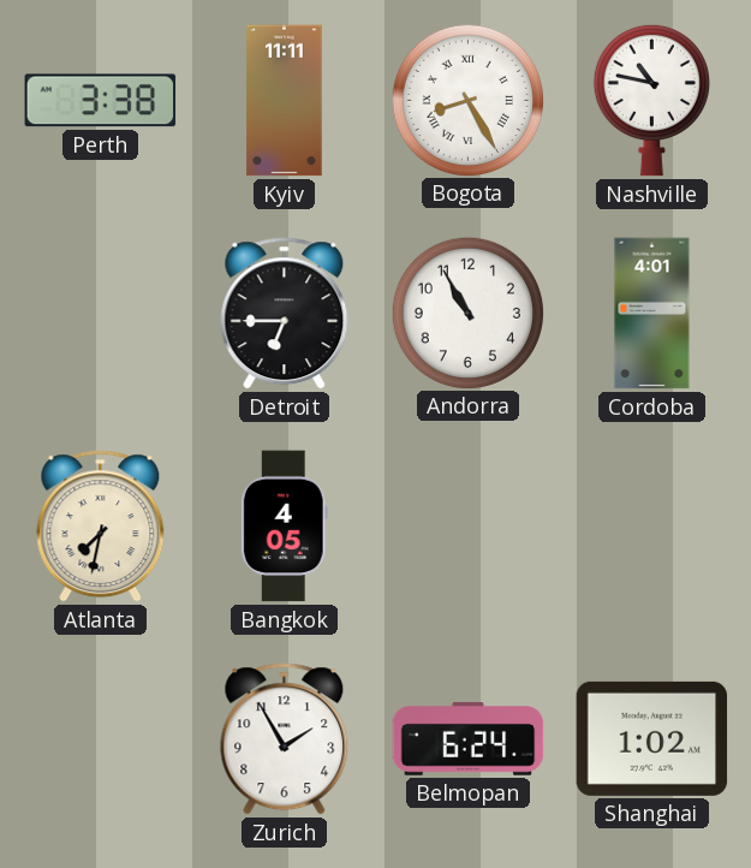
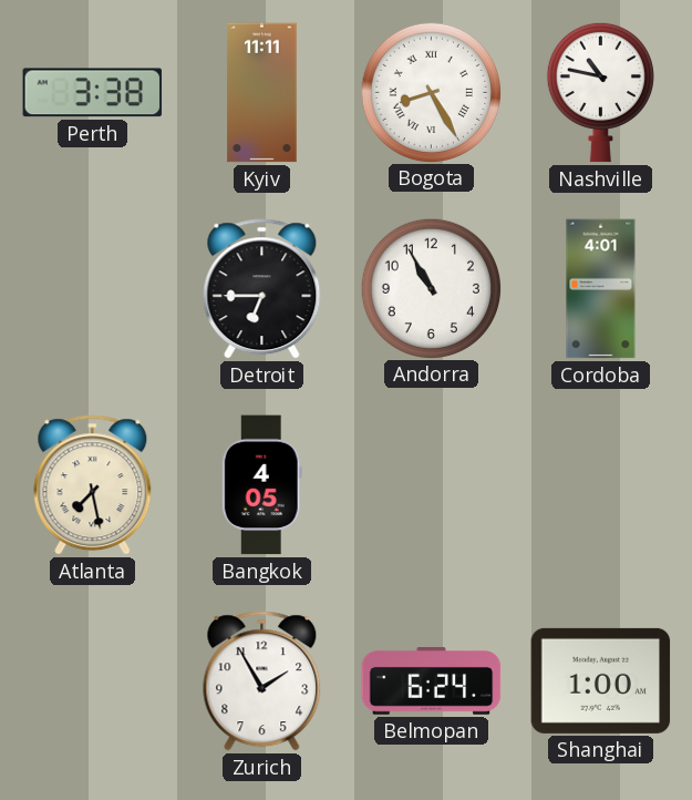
Atlanta: 7:32 -> 7:28
Shanghai: 1:02 -> 1:00
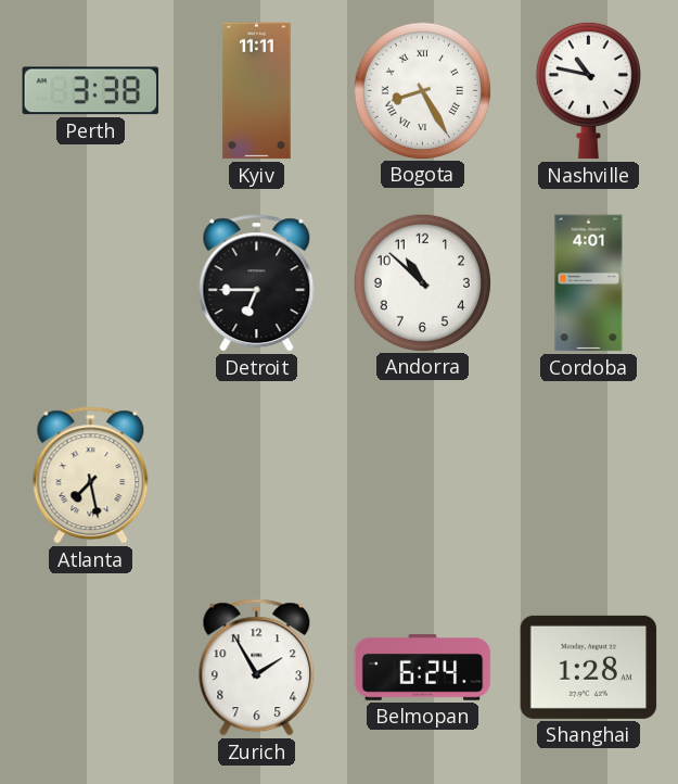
Andorra: 10:55 -> 10:52
Bangkok: 4:05 -> none
Shanghai: 1:00 -> 1:28
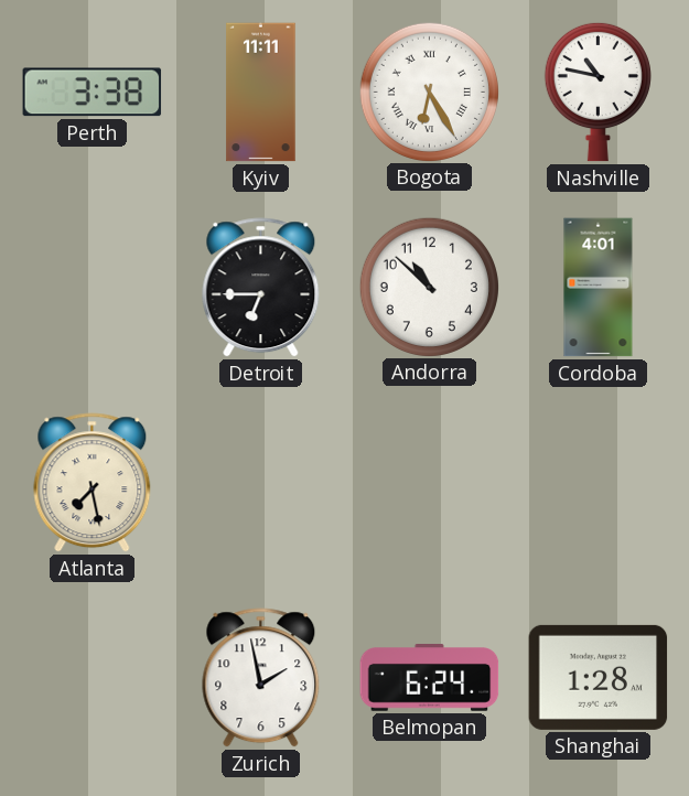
Bogota: 8:25 -> 6:25
Zurich: 1:55 -> 1:58
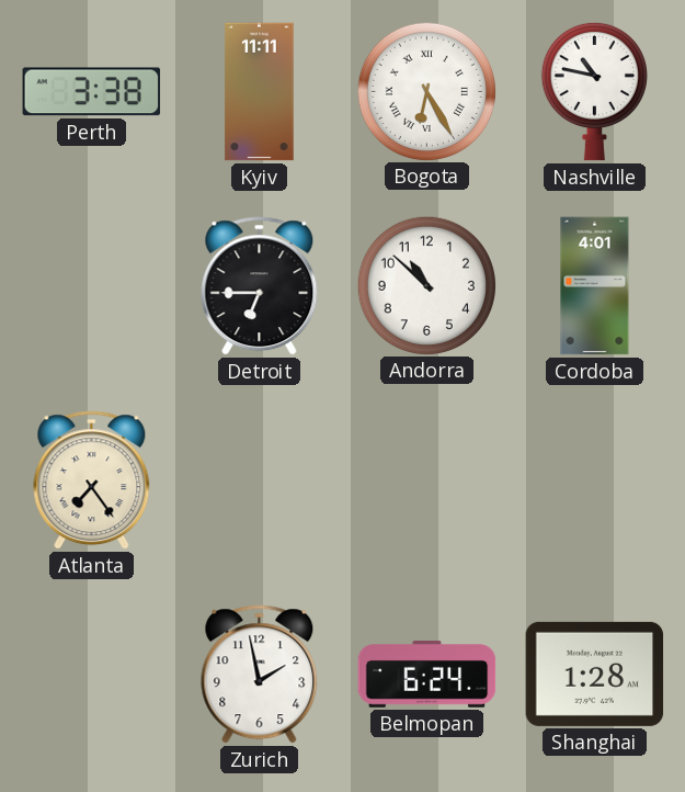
Atlanta: 7:28 -> 7:24
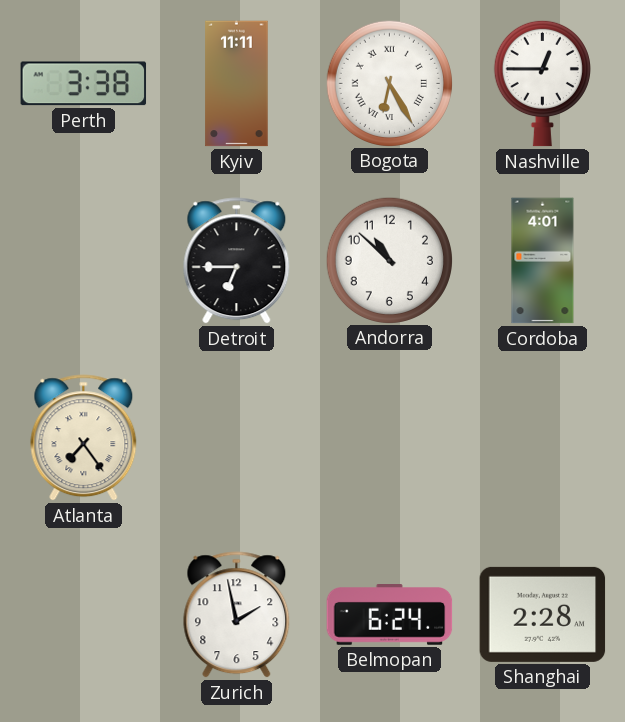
Nashville: 10:47 -> 12:45
Shanghai: 1:28 -> 2:28
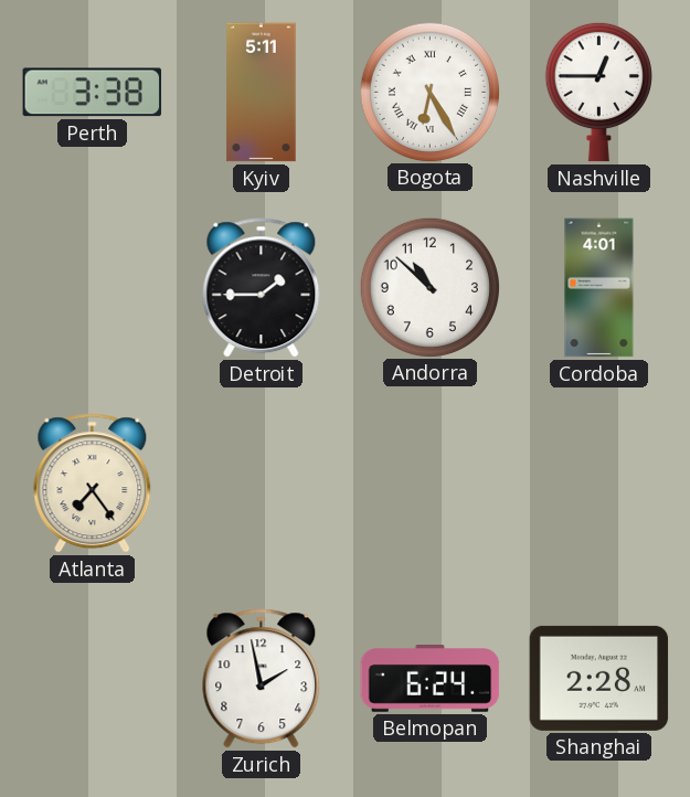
Kyiv: 11:11 -> 5:11
Detroit: 6:45 -> 1:45
